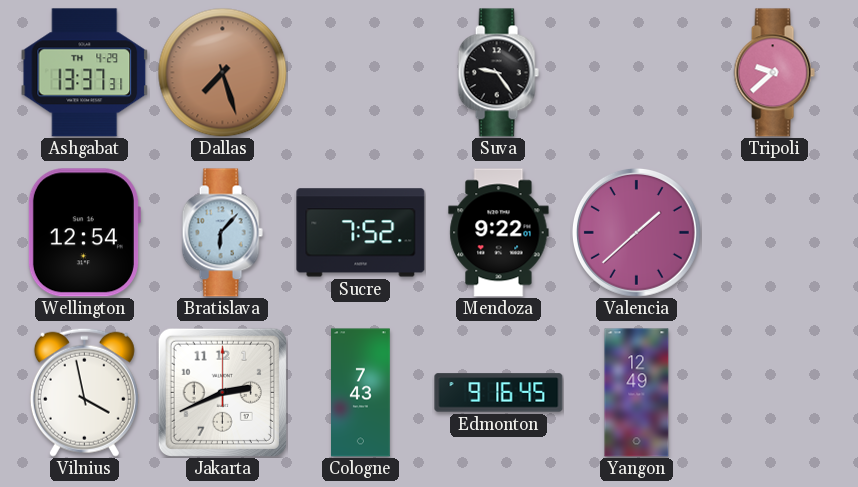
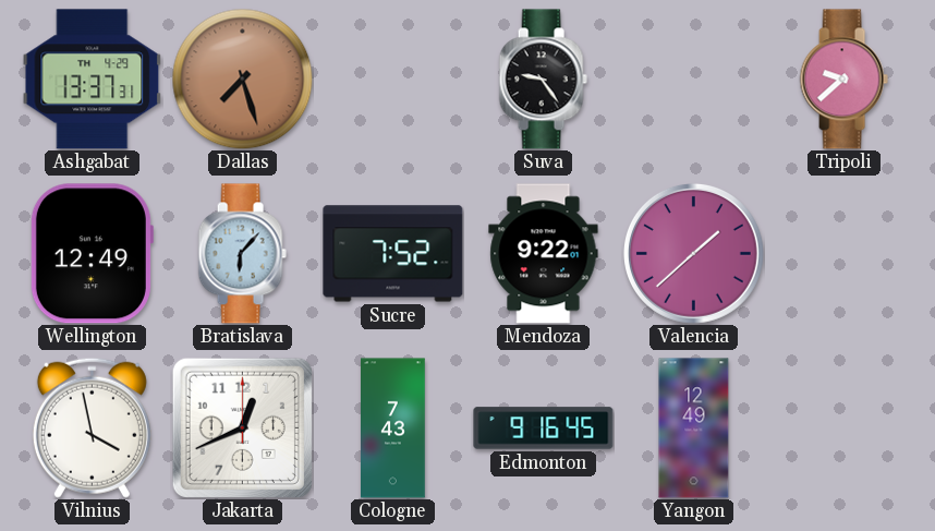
Wellington: 12:54 -> 12:49
Jakarta: 2:41 -> 12:41
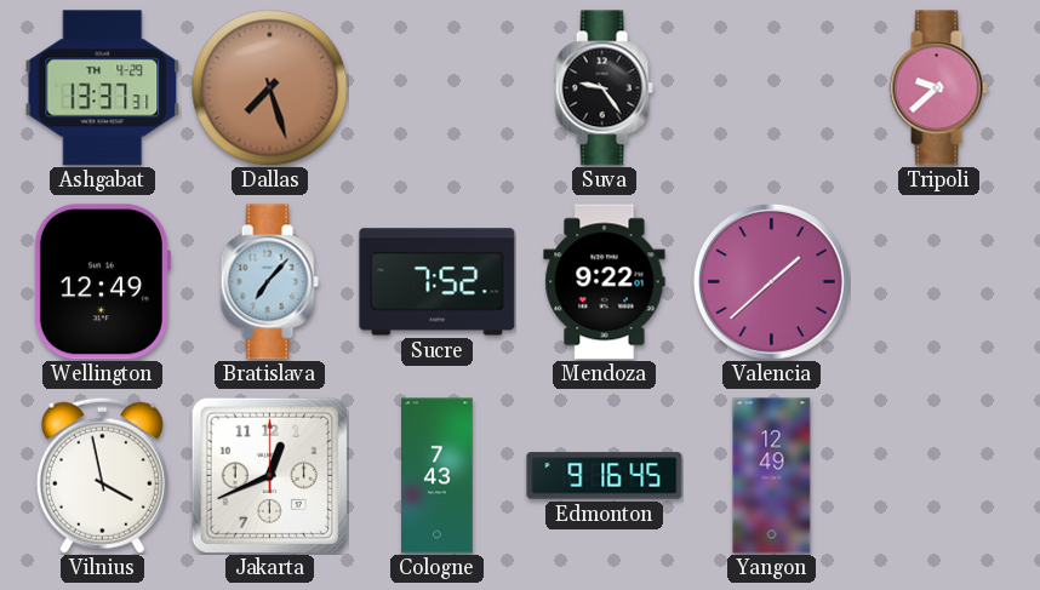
Bratislava: 6:07 -> 7:07
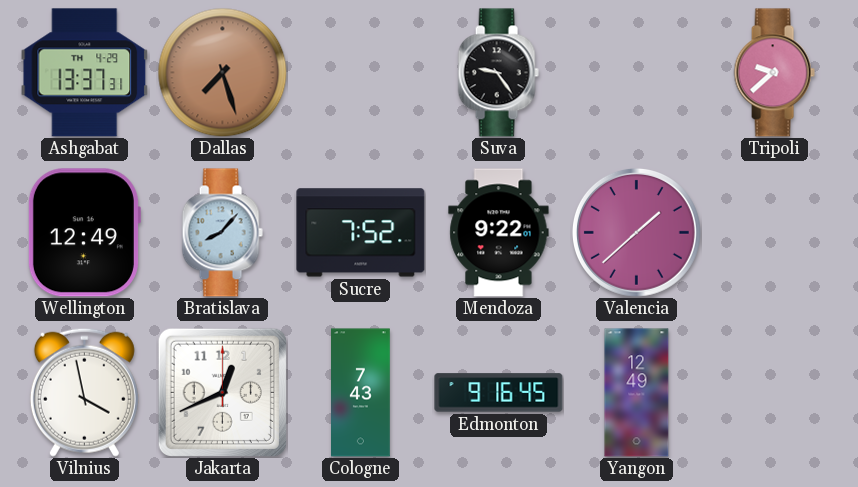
Bratislava: 7:07 -> 8:07
